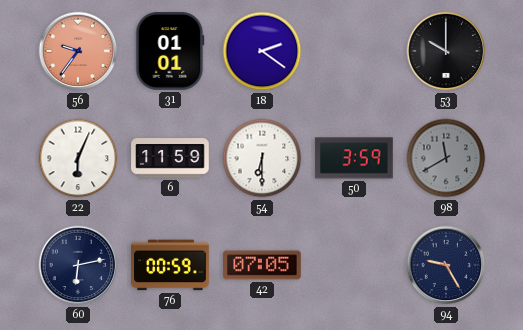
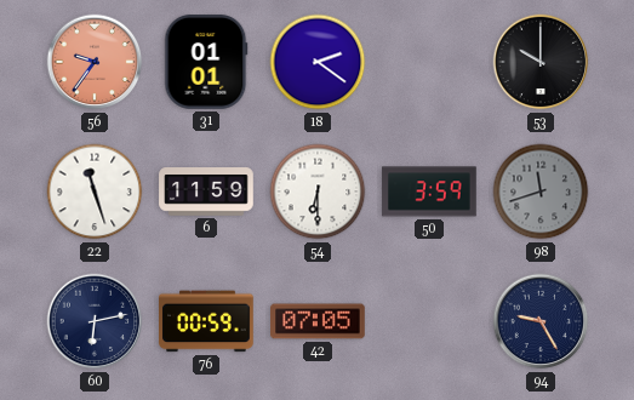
22: 6:04 -> 11:27
98: 11:40 -> 11:42
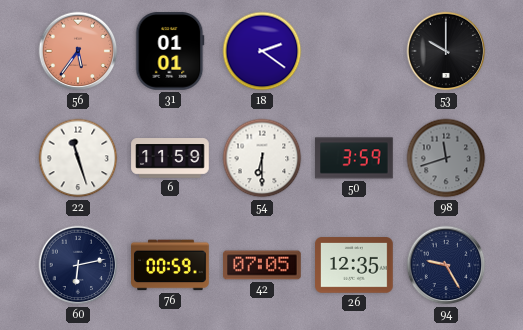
56: 9:36 -> 5:36
26: none -> 12:35
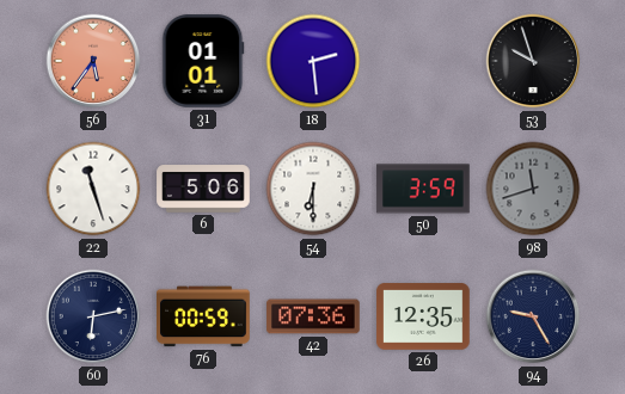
18: 2:21 -> 2:29
53: 10:00 -> 9:57
6: 11:59 -> 5:06
42: 07:05 -> 07:36
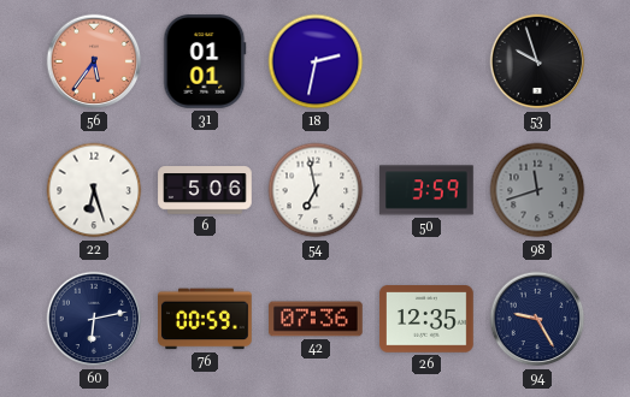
18: 2:29 -> 2:32
22: 11:27 -> 6:27
54: 6:30 -> 6:58
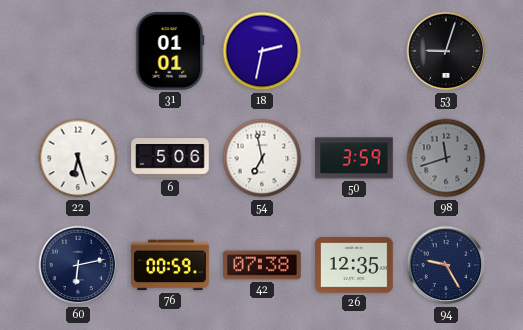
56: 5:36 -> none
53: 9:57 -> 9:03
42: 07:36 -> 07:38
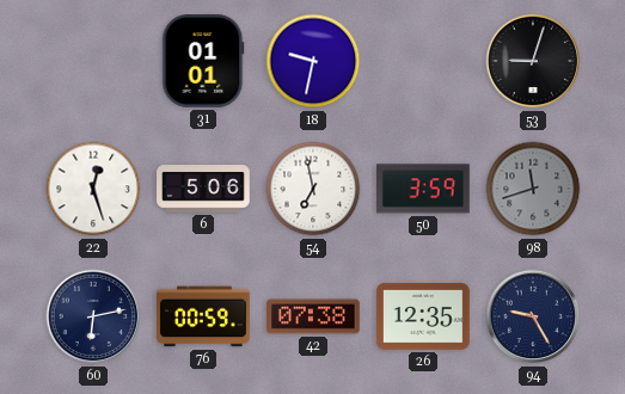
18: 2:32 -> 9:32
22: 6:27 -> 12:27
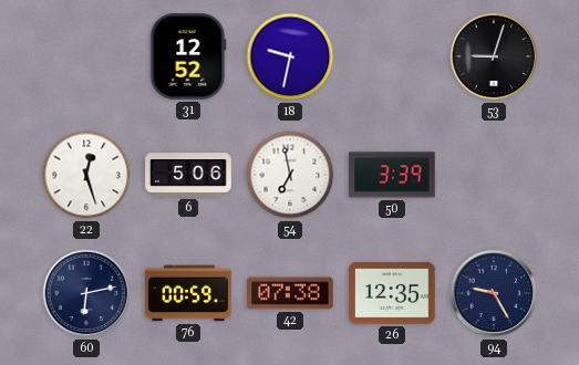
31: 01:01 -> 12:52
50: 3:59 -> 3:39
98: 11:42 -> none
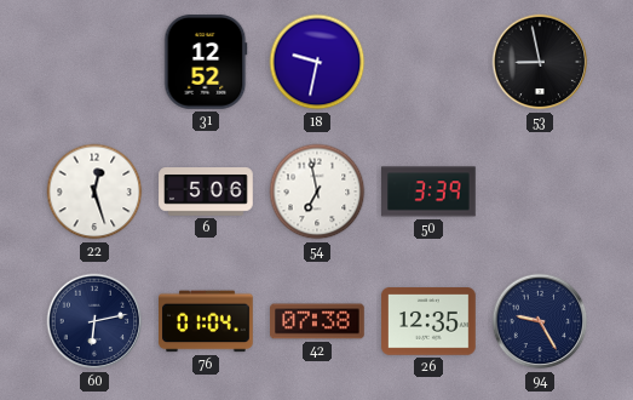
53: 9:03 -> 8:58
76: 00:59 -> 01:04
